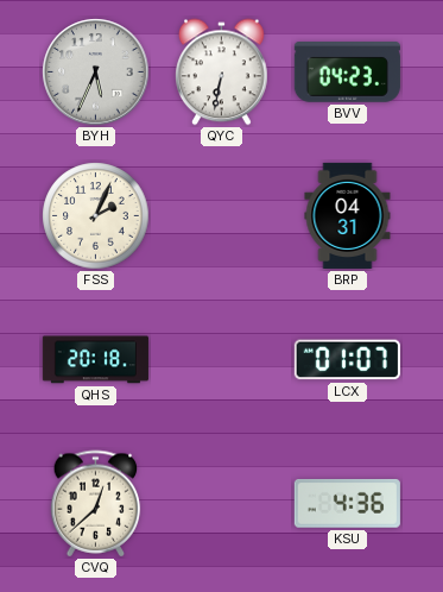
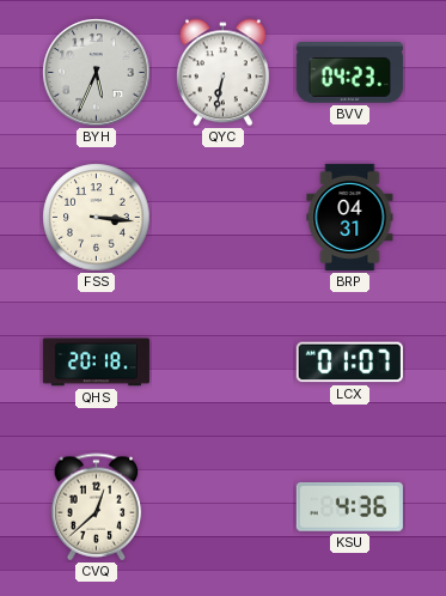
FSS: 2:04 -> 3:16
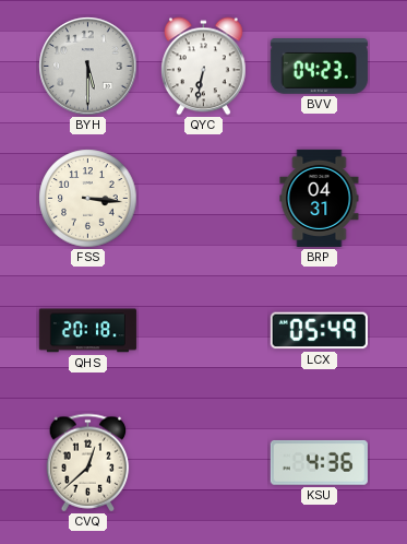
BYH: 5:34 -> 5:30
LCX: 01:07 -> 05:49
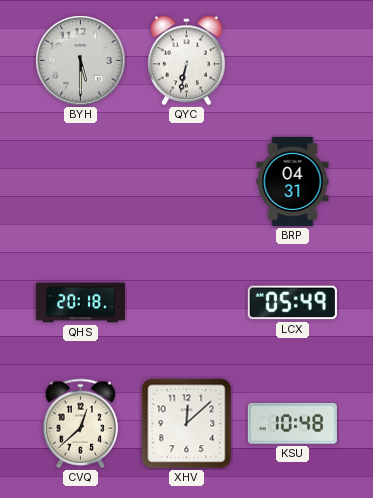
BVV: 04:23 -> none
FSS: 3:16 -> none
XHV: none -> 12:08
KSU: 4:36 -> 10:48
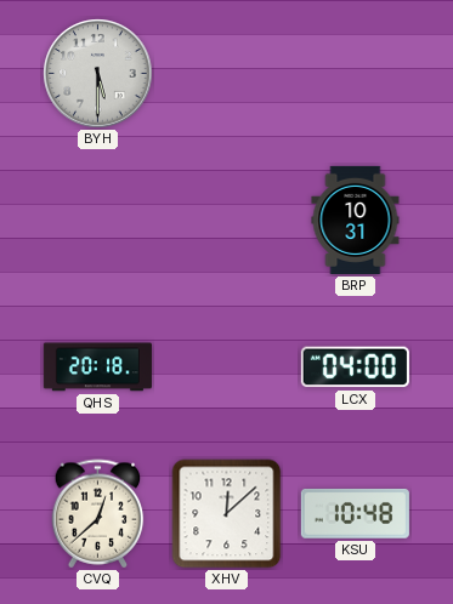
QYC: 6:32 -> none
BRP: 04:31 -> 10:31
LCX: 05:49 -> 04:00
